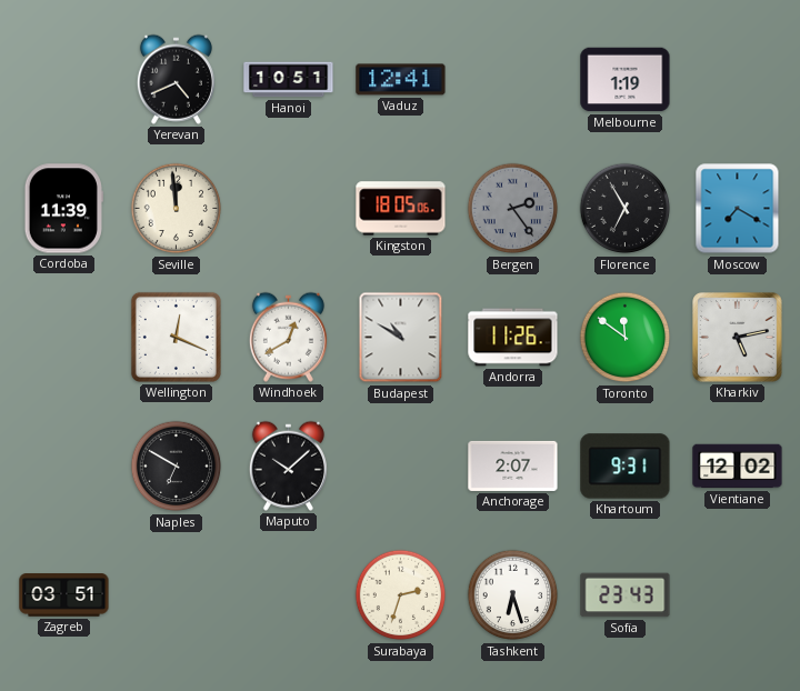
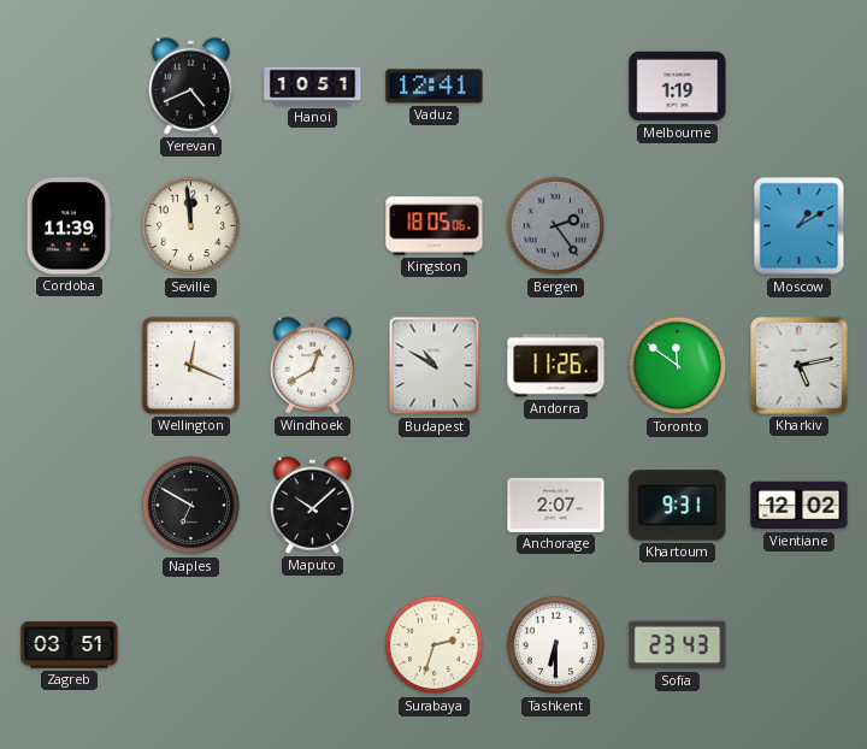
Florence: 6:55 -> none
Moscow: 7:20 -> 1:10
Tashkent: 6:27 -> 6:30
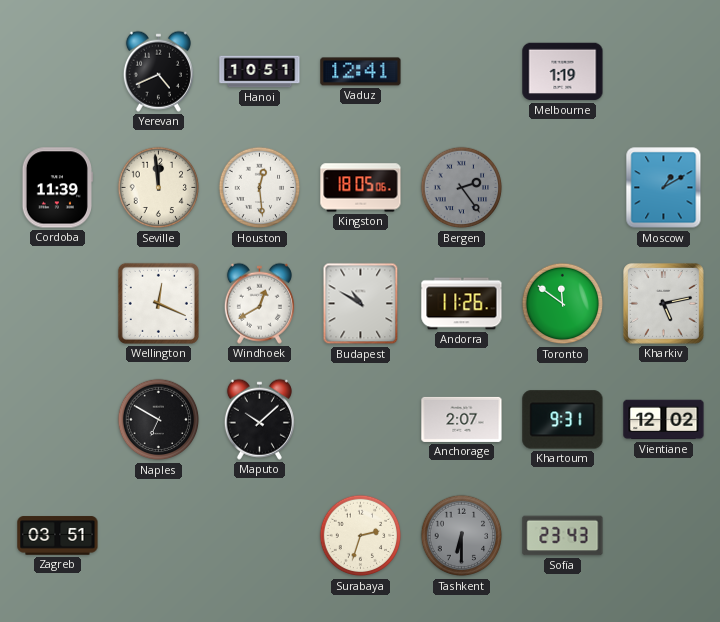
Houston: none -> 12:29
Tashkent dial: white -> grey
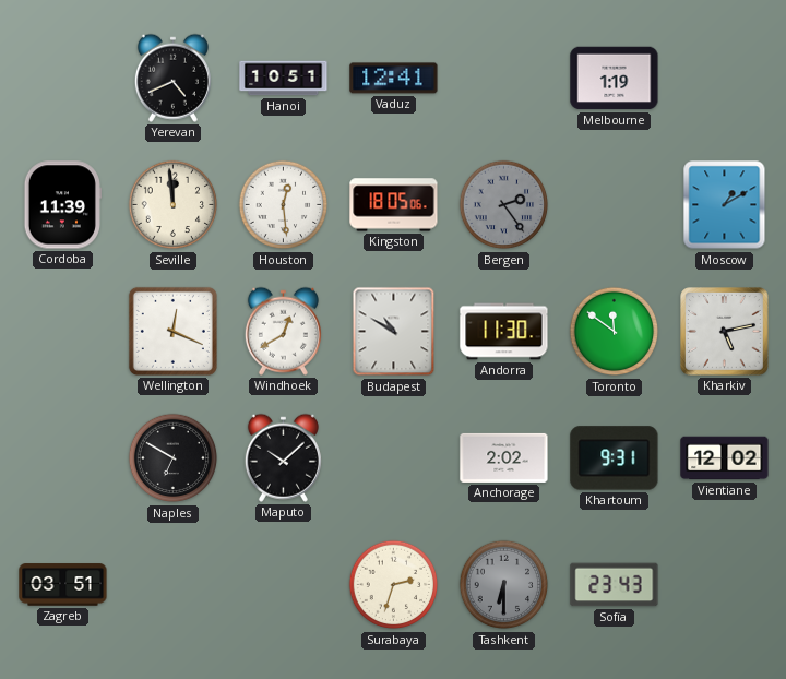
Andorra: 11:26 -> 11:30
Anchorage: 2:07 -> 2:02
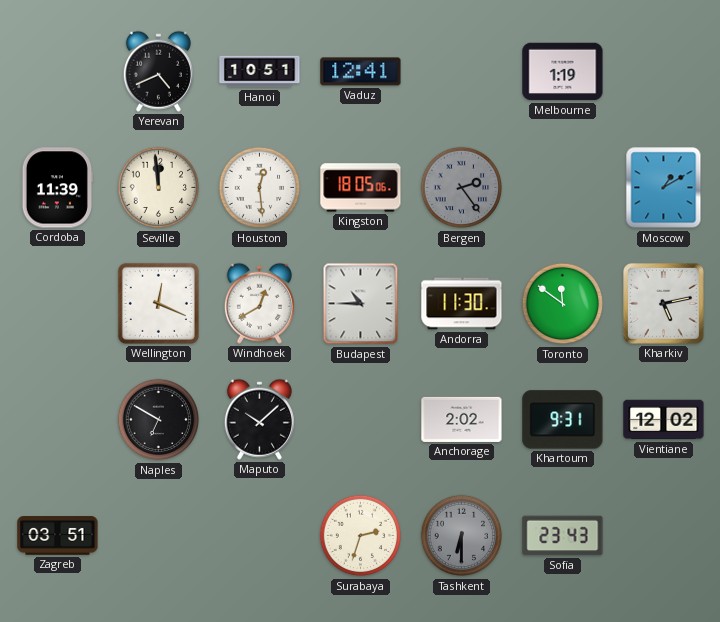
Budapest: 10:50 -> 10:45
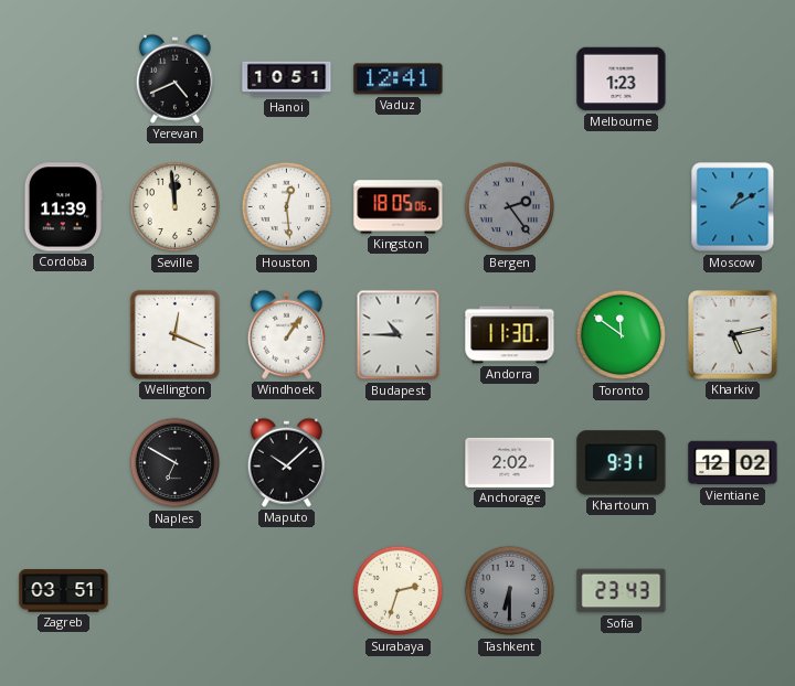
Melbourne: 1:19 -> 1:23
Windhoek: 12:40 -> 1:06
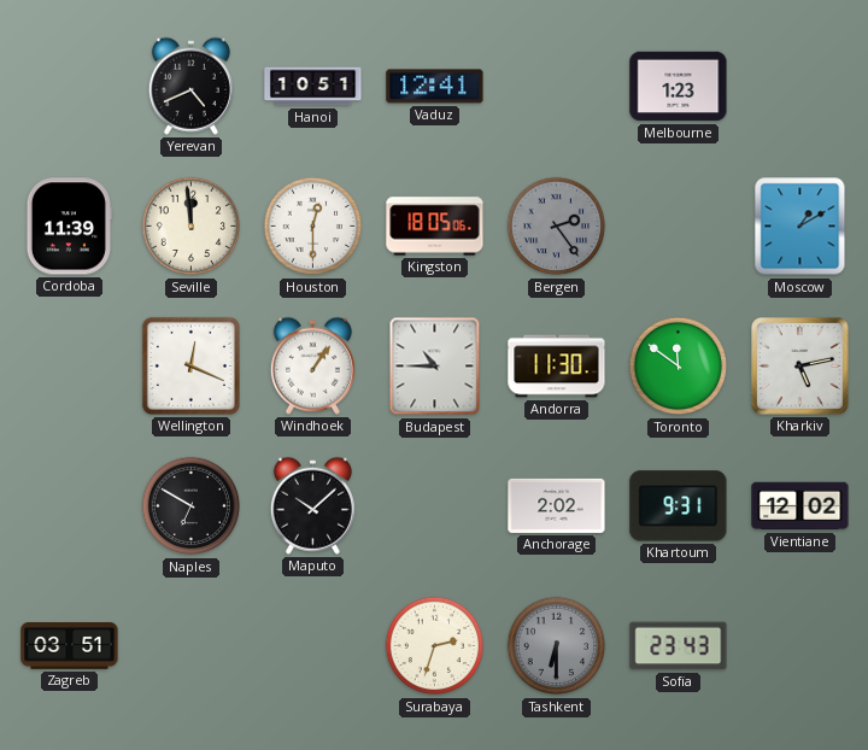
Houston: 12:29 -> 12:30
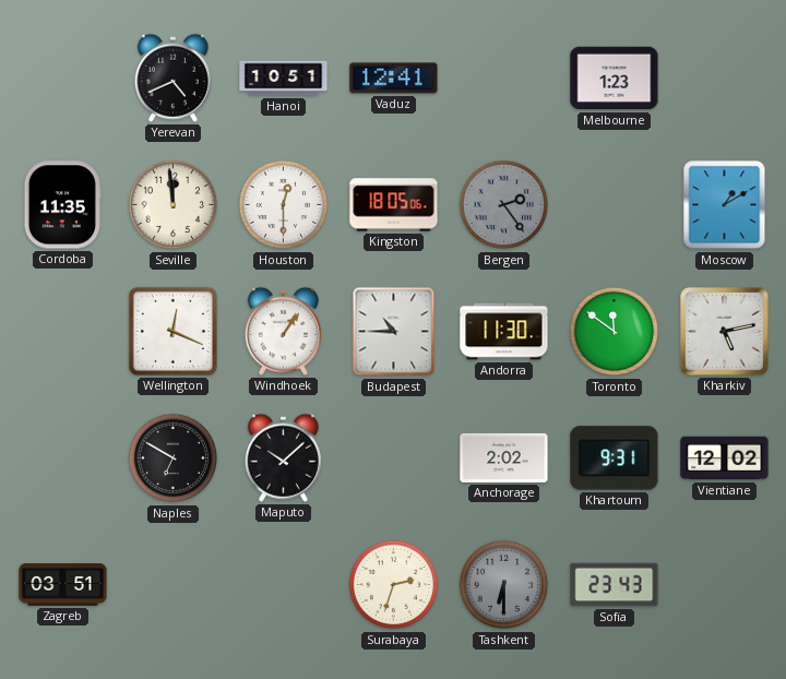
Cordoba: 11:39 -> 11:35
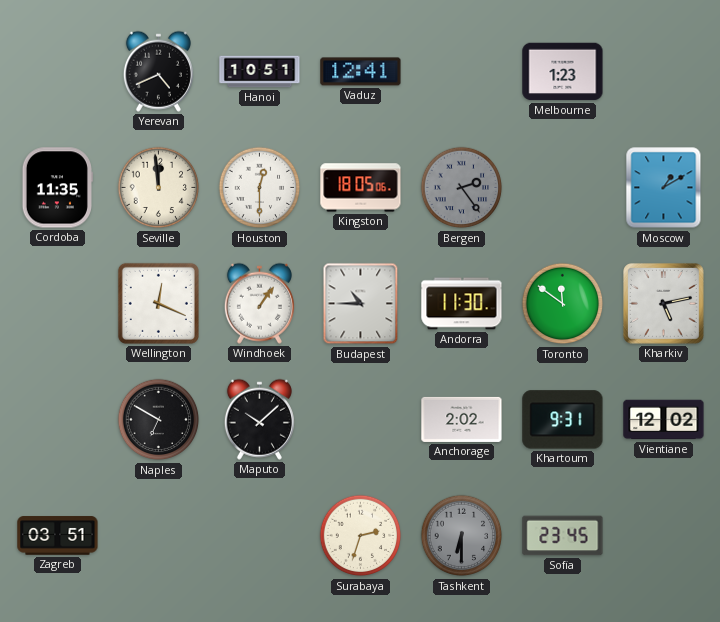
Sofia: 23:43 -> 23:45
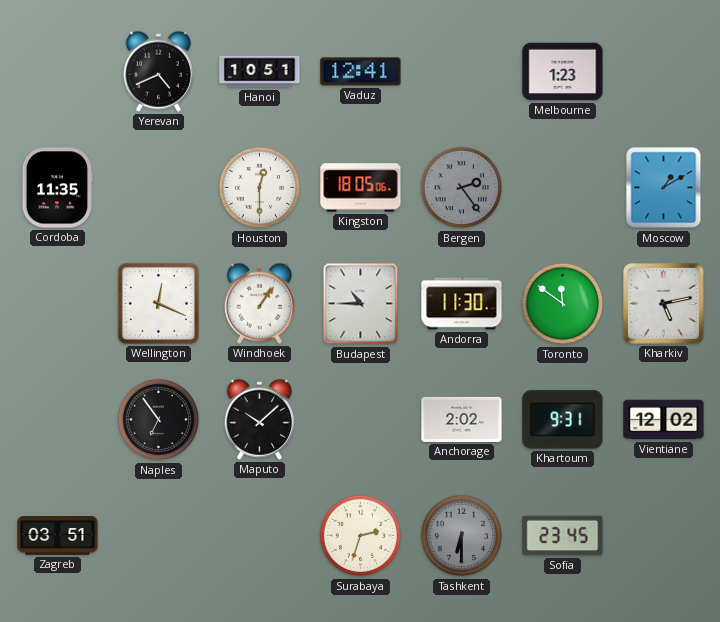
Seville: 11:59 -> none
Naples: 6:50 -> 6:54
